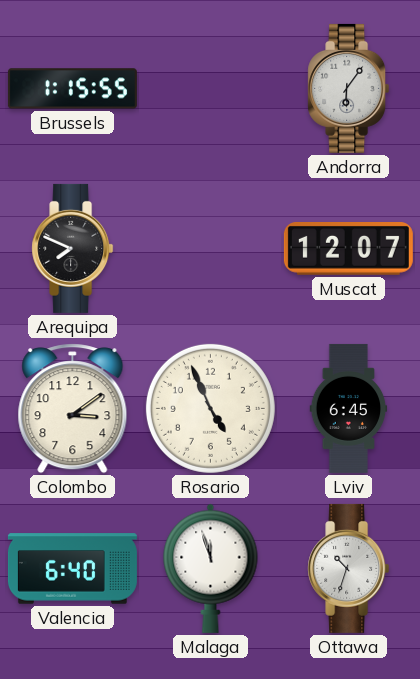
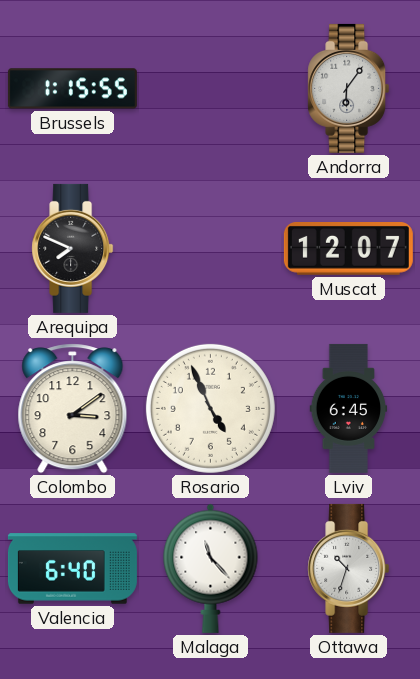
Malaga: 11:57 -> 11:23
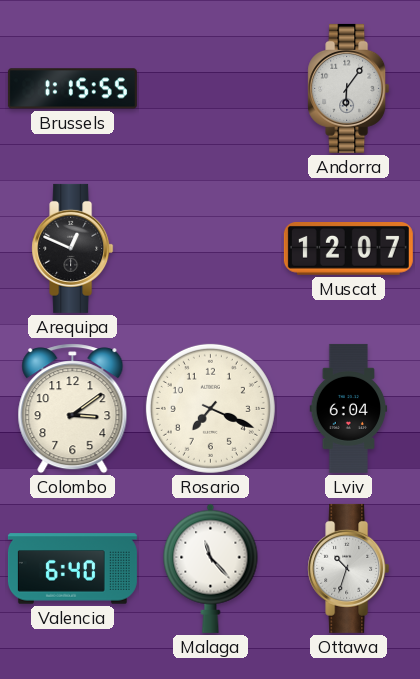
Arequipa: 7:49 -> 12:49
Rosario: 4:56 -> 7:19
Lviv: 6:45 -> 6:04
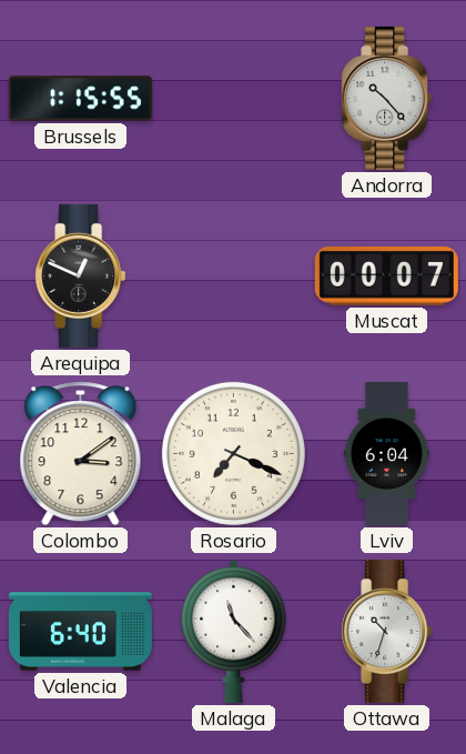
Andorra: 6:06 -> 10:23
Muscat: 12:07 -> 00:07
